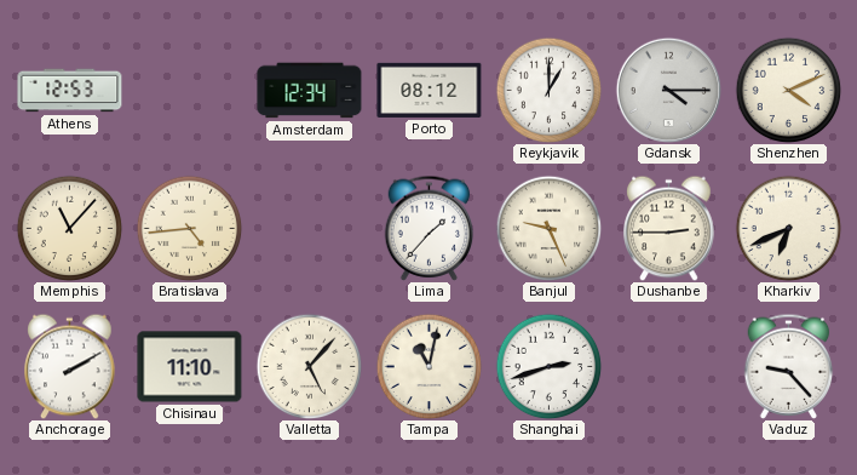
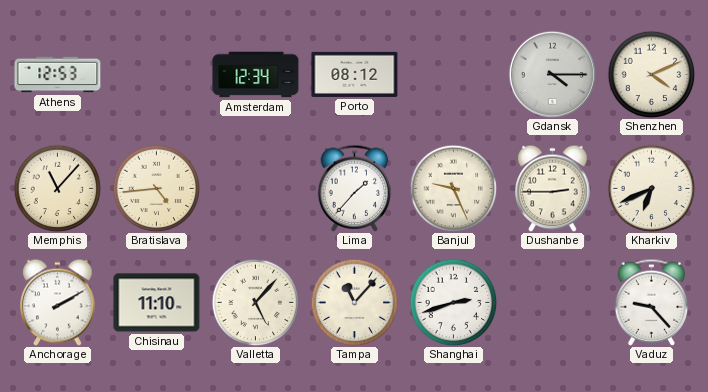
Reykjavik: 1:00 -> none
Tampa: 11:02 -> 11:07
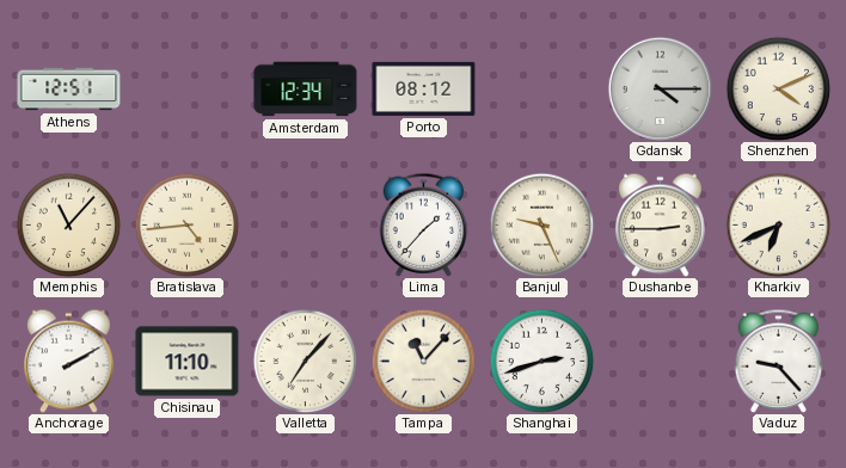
Athens: 12:53 -> 12:51
Valletta: 5:07 -> 7:07
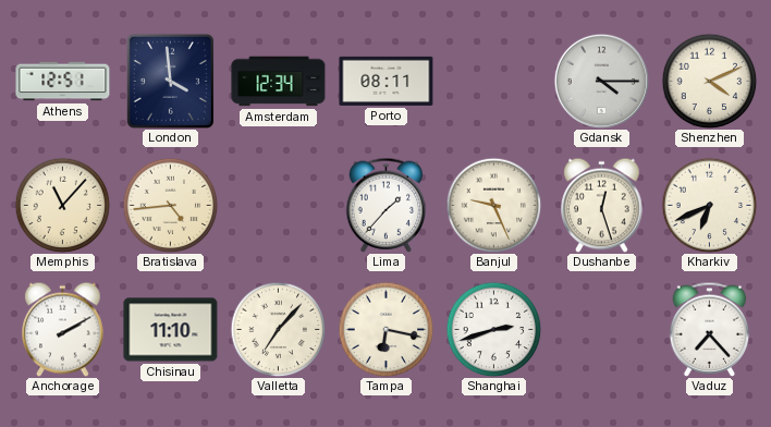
London: none -> 3:59
Porto: 08:12 -> 08:11
Dushanbe: 2:45 -> 12:27
Tampa: 11:07 -> 6:17
Vaduz: 9:23 -> 7:23
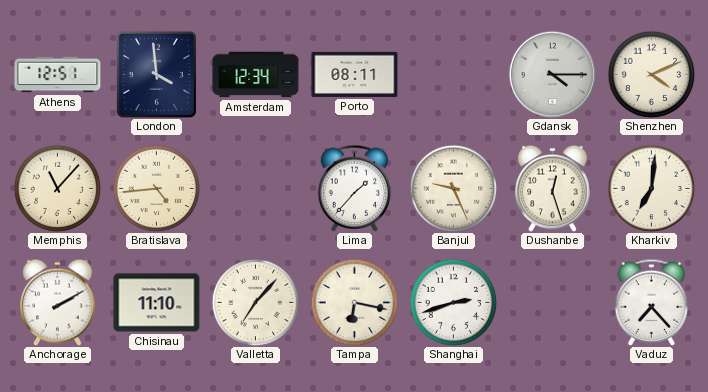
Kharkiv: 6:41 -> 7:01
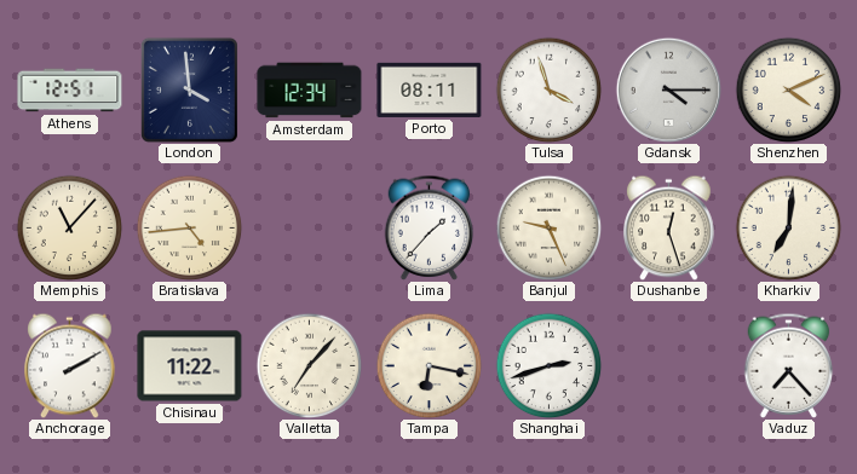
Tulsa: none -> 3:57
Chisinau: 11:10 -> 11:22
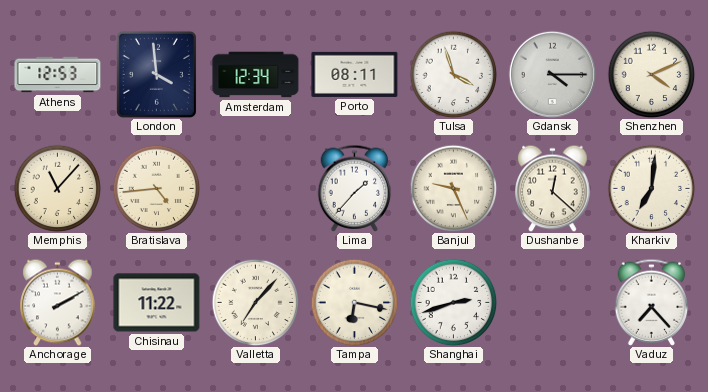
Athens: 12:51 -> 12:53
Dushanbe: 12:27 -> 12:22
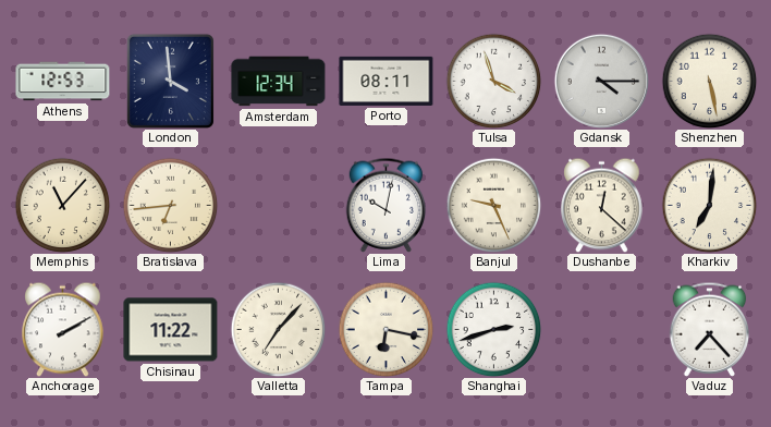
Shenzhen: 4:11 -> 5:28
Bratislava: 4:44 -> 6:44
Lima: 1:37 -> 10:02
